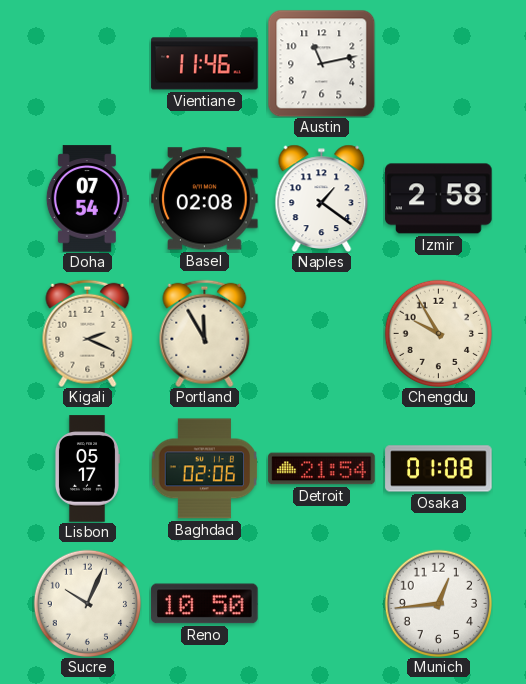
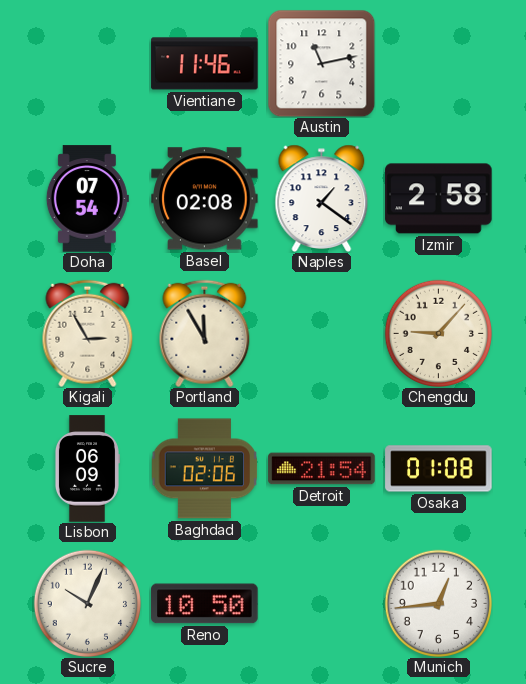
Kigali: 2:19 -> 2:55
Chengdu: 9:55 -> 9:07
Lisbon: 05:17 -> 06:09
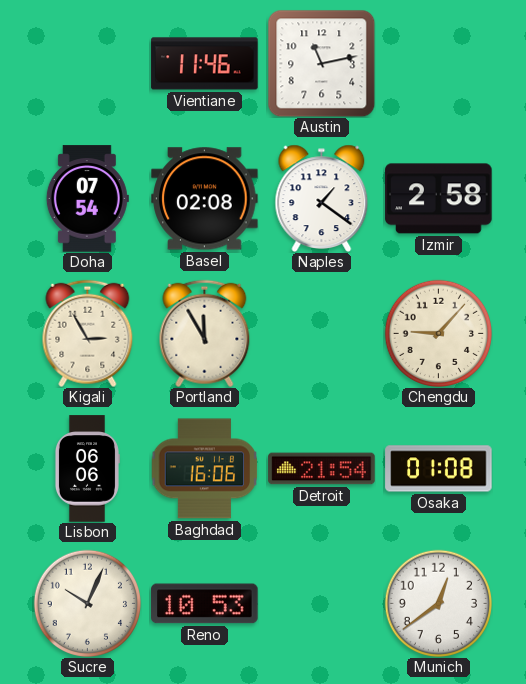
Lisbon: 06:09 -> 06:06
Baghdad: 02:06 -> 16:06
Reno: 10:50 -> 10:53
Munich: 12:44 -> 12:39
